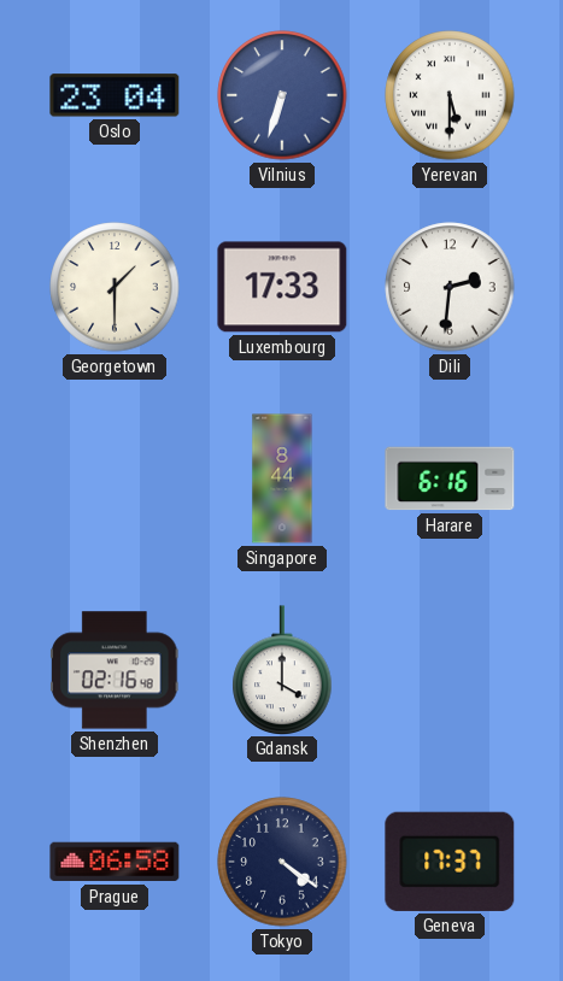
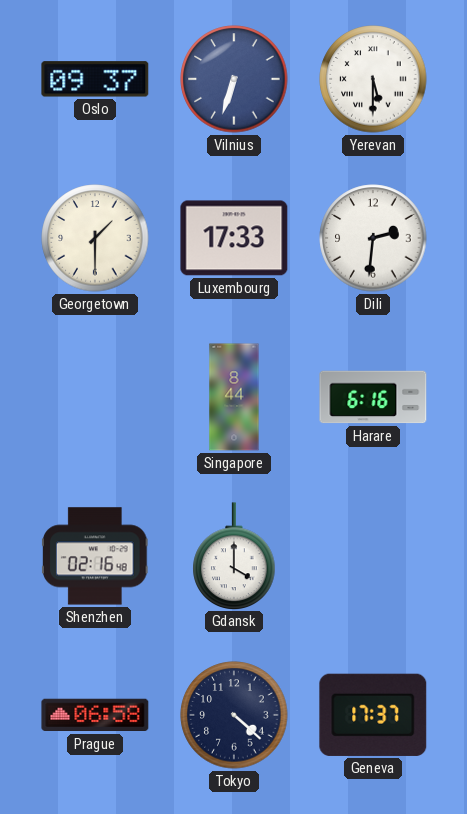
Oslo: 23:04 -> 09:37
Tokyo: 4:21 -> 4:22
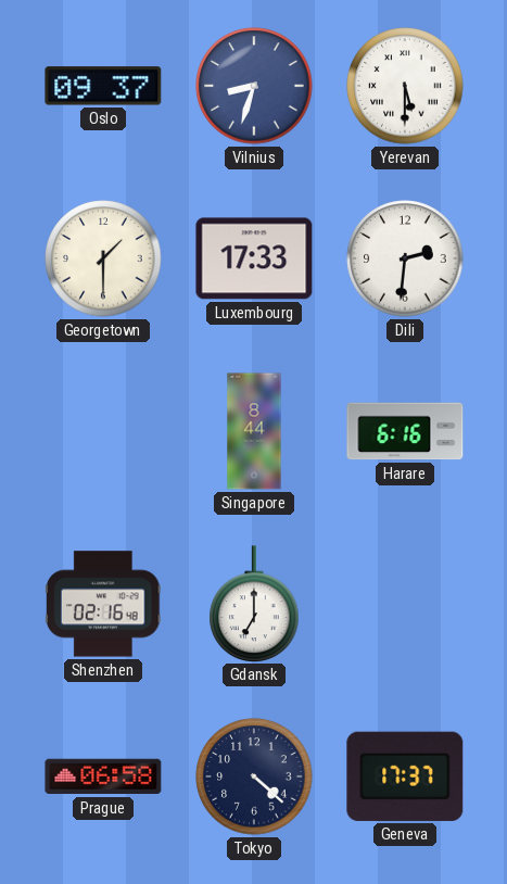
Vilnius: 6:33 -> 8:33
Gdansk: 4:00 -> 7:00
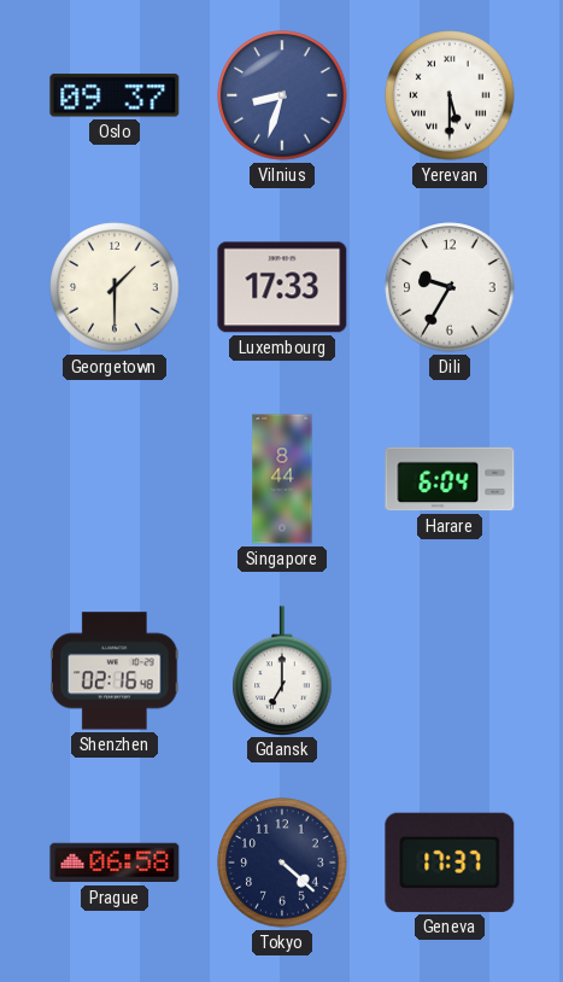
Dili: 2:31 -> 9:35
Harare: 6:16 -> 6:04
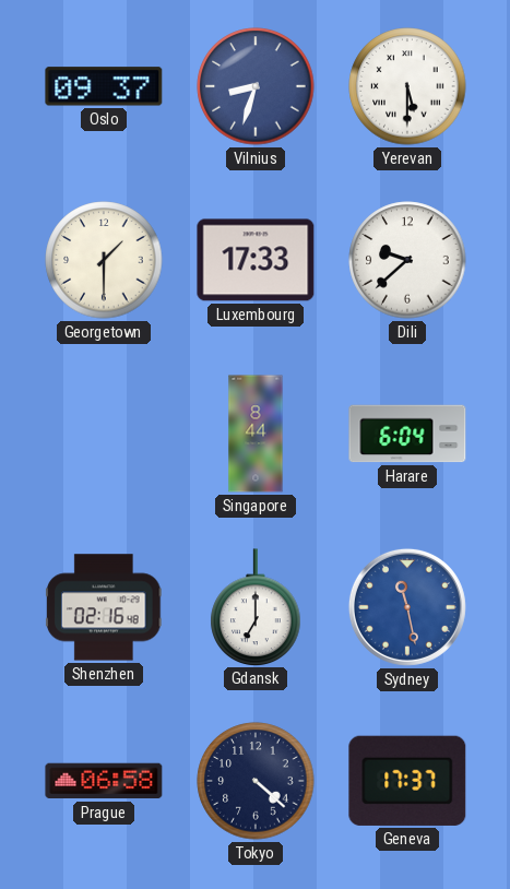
Dili: 9:35 -> 9:38
Sydney: none -> 11:28
